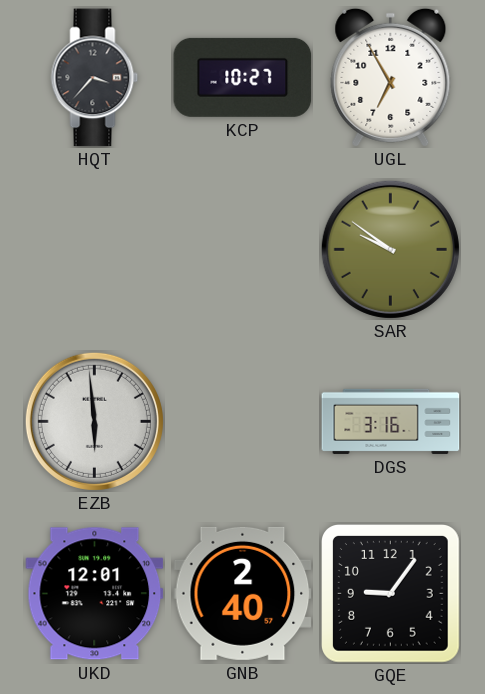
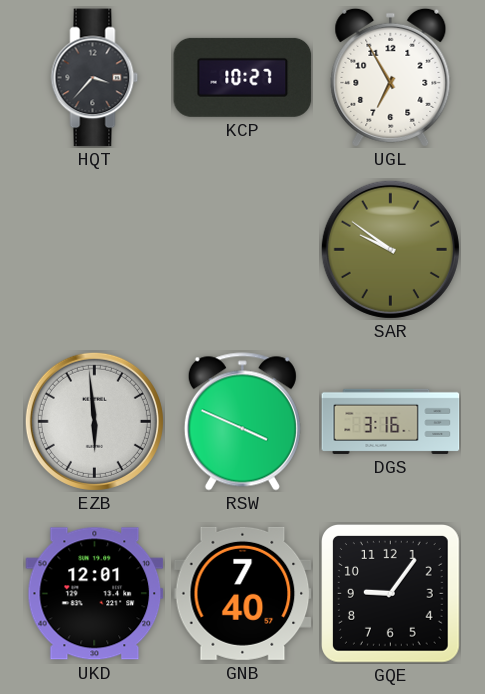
RSW: none -> 3:49
GNB: 2:40 -> 7:40
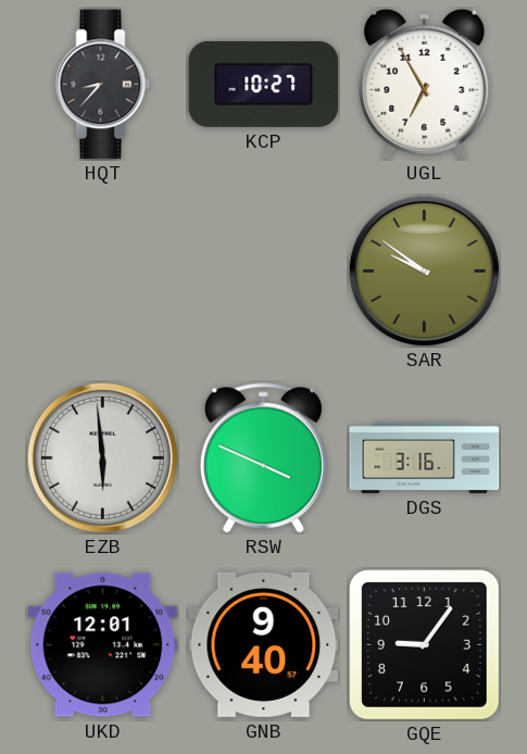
HQT: 3:37 -> 8:37
GNB: 7:40 -> 9:40
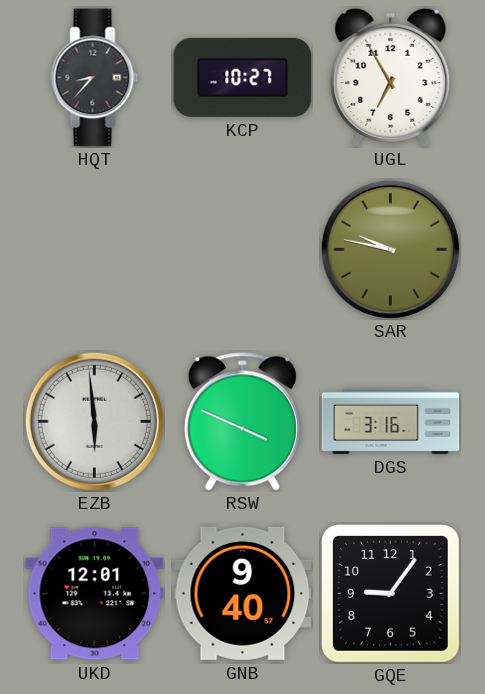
SAR: 9:51 -> 9:47
